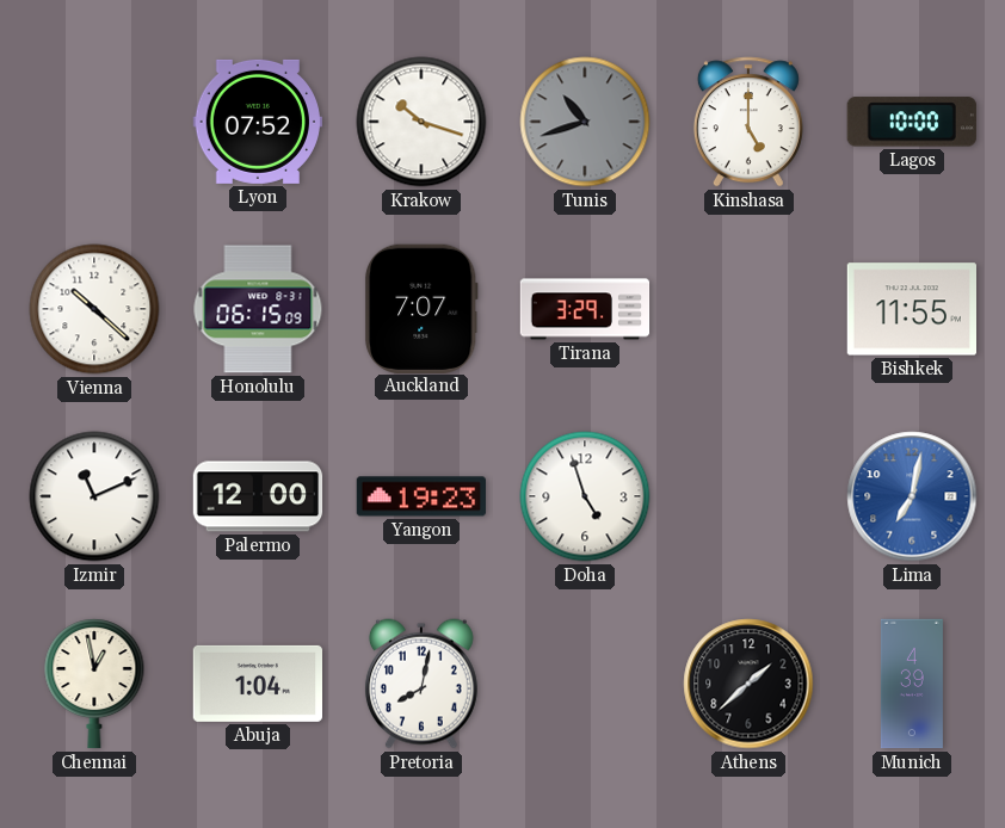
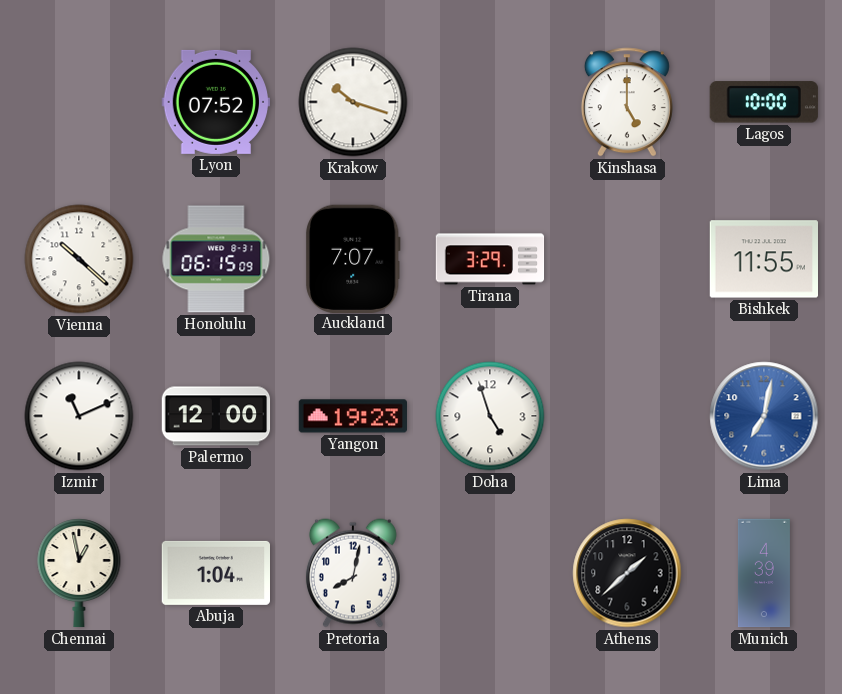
Tunis: 10:42 -> none
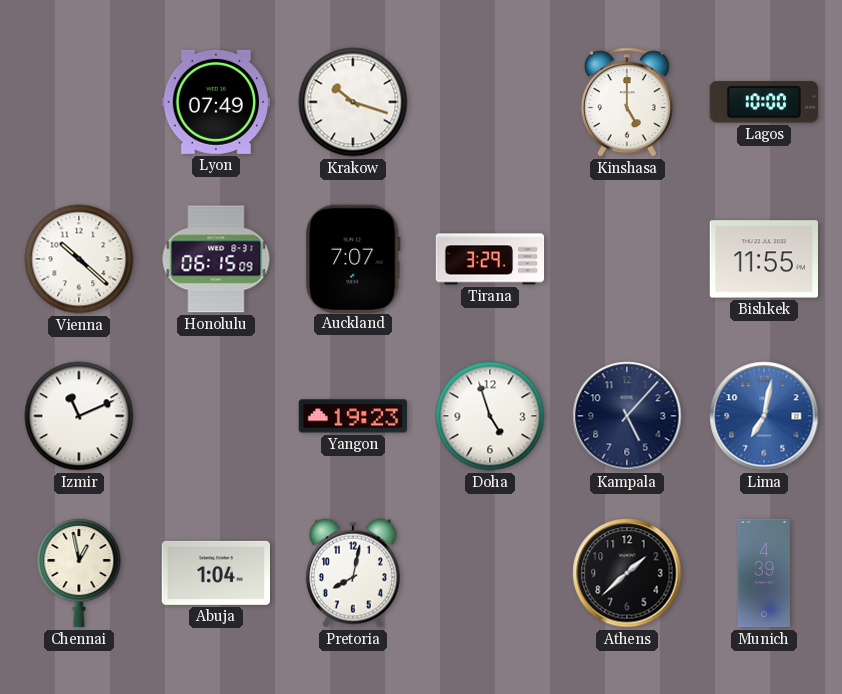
Lyon: 07:52 -> 07:49
Palermo: 12:00 -> none
Kampala: none -> 5:07
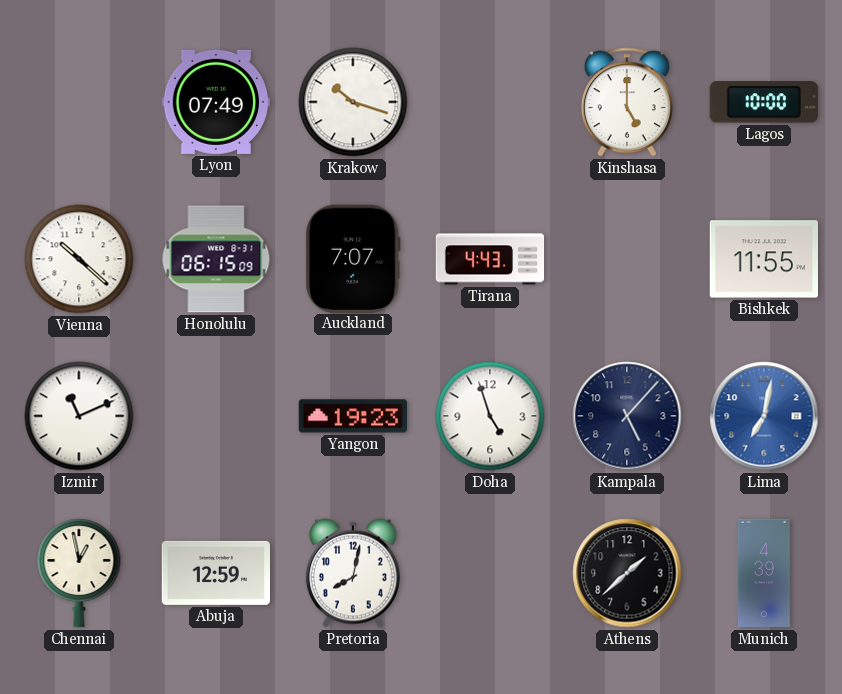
Tirana: 3:29 -> 4:43
Abuja: 1:04 -> 12:59
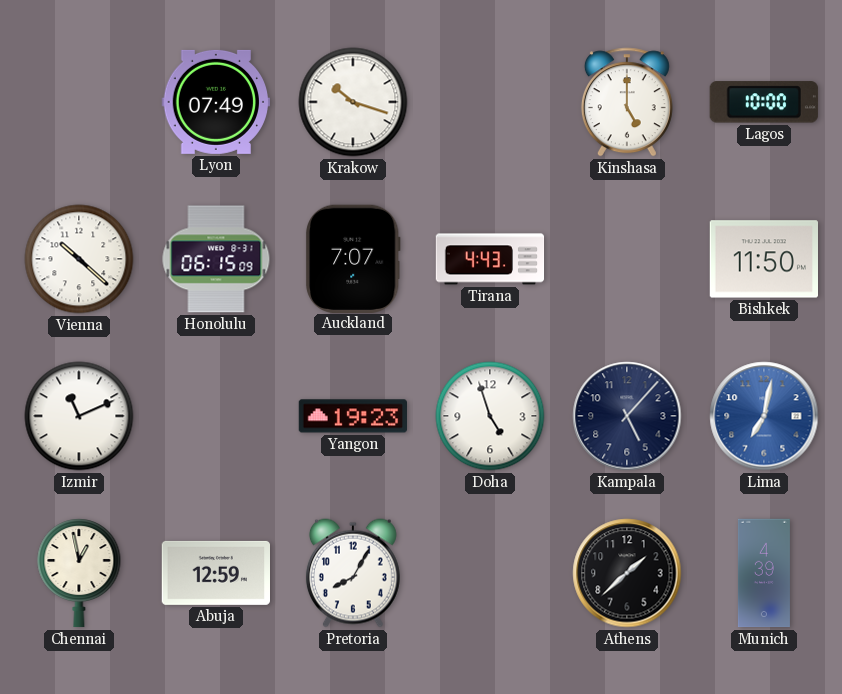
Bishkek: 11:55 -> 11:50
Pretoria: 8:02 -> 8:05
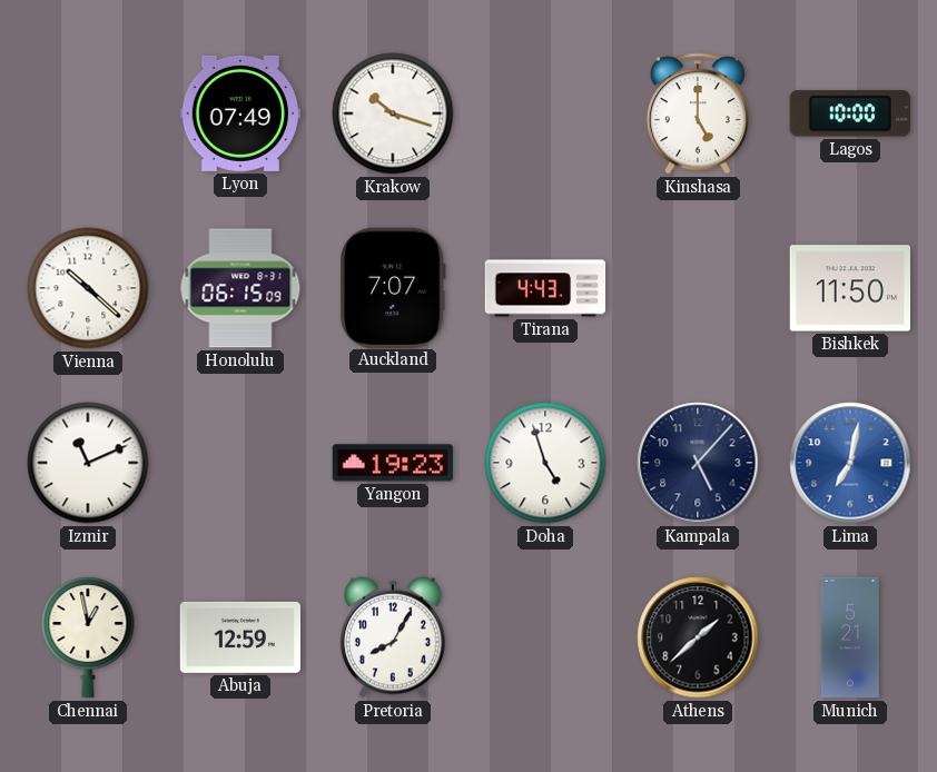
Munich: 4:39 -> 5:21
